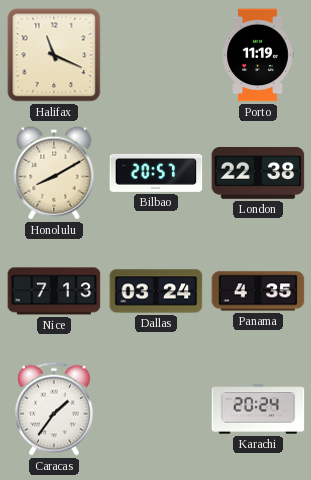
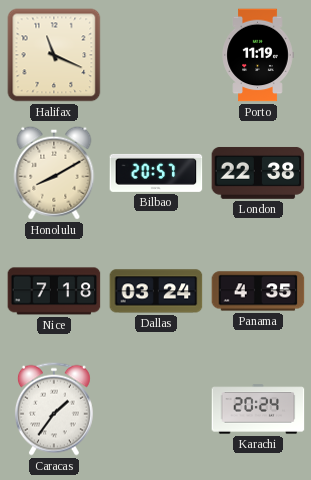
Nice: 7:13 -> 7:18
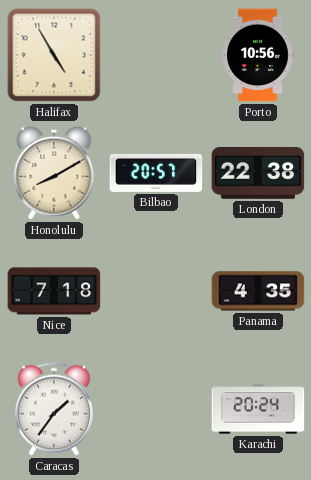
Halifax: 11:19 -> 4:55
Porto: 11:19 -> 10:56
Dallas: 03:24 -> none
